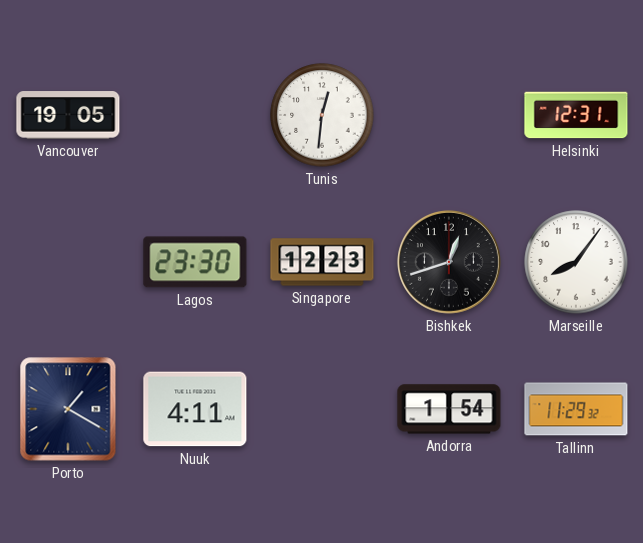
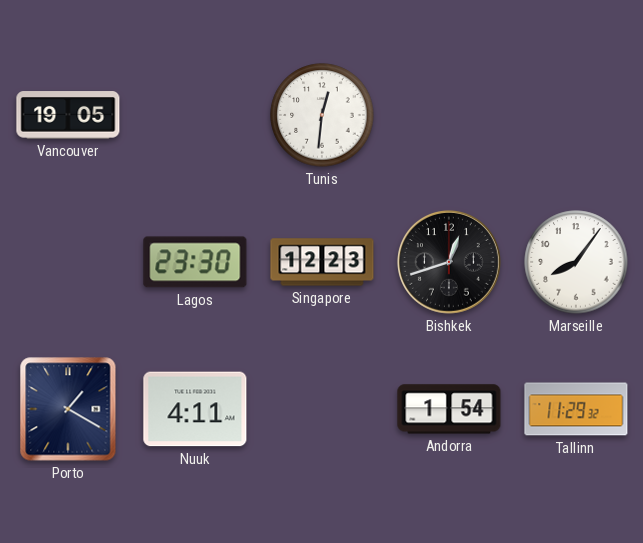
Helsinki: 12:31 -> none
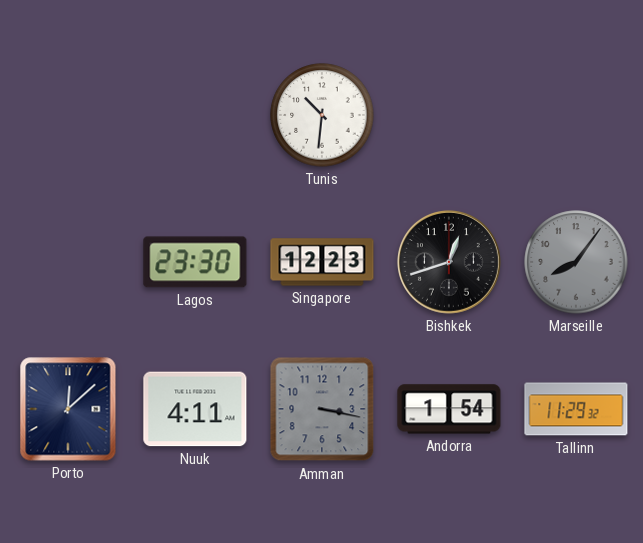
Vancouver: 19:05 -> none
Tunis: 12:31 -> 10:31
Marseille dial: white -> grey
Porto: 1:20 -> 12:08
Amman: none -> 3:17
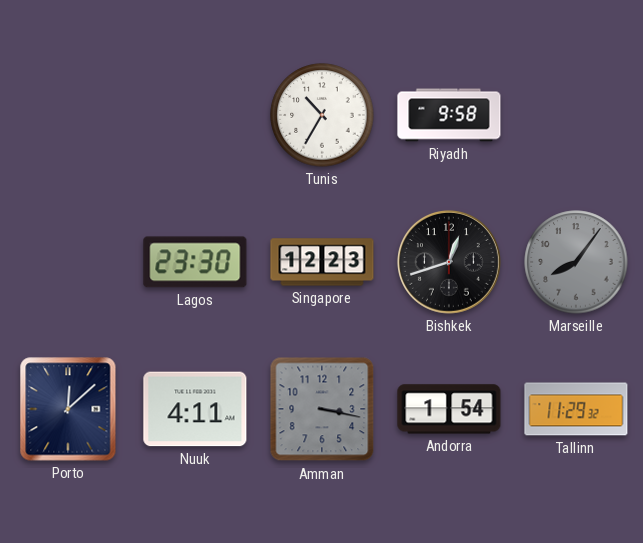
Tunis: 10:31 -> 10:35
Riyadh: none -> 9:58
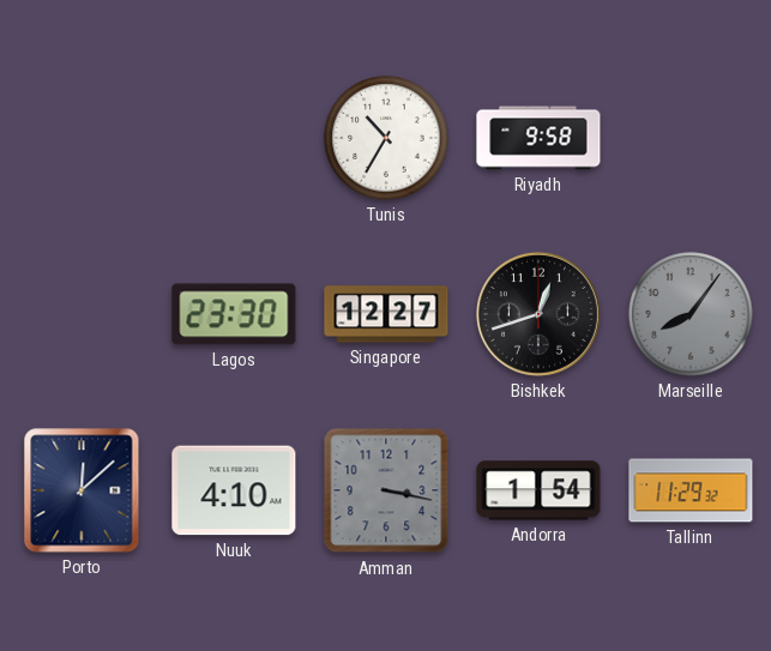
Singapore: 12:23 -> 12:27
Nuuk: 4:11 -> 4:10
